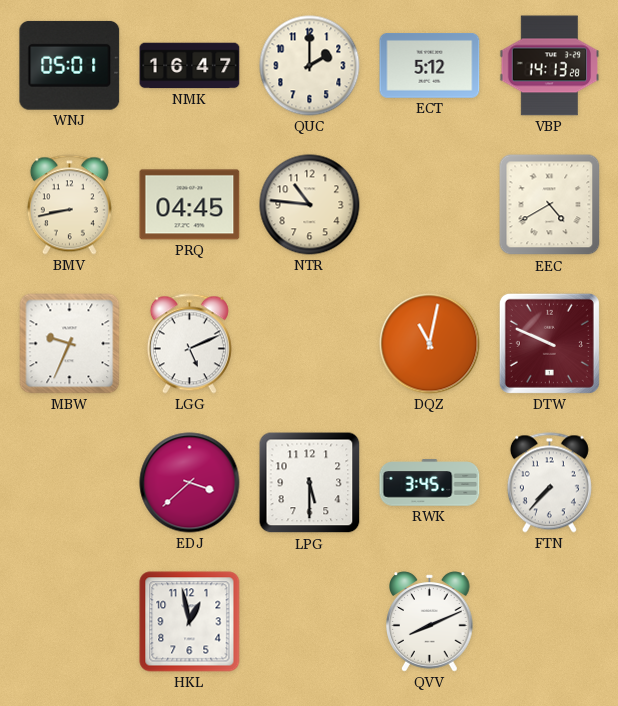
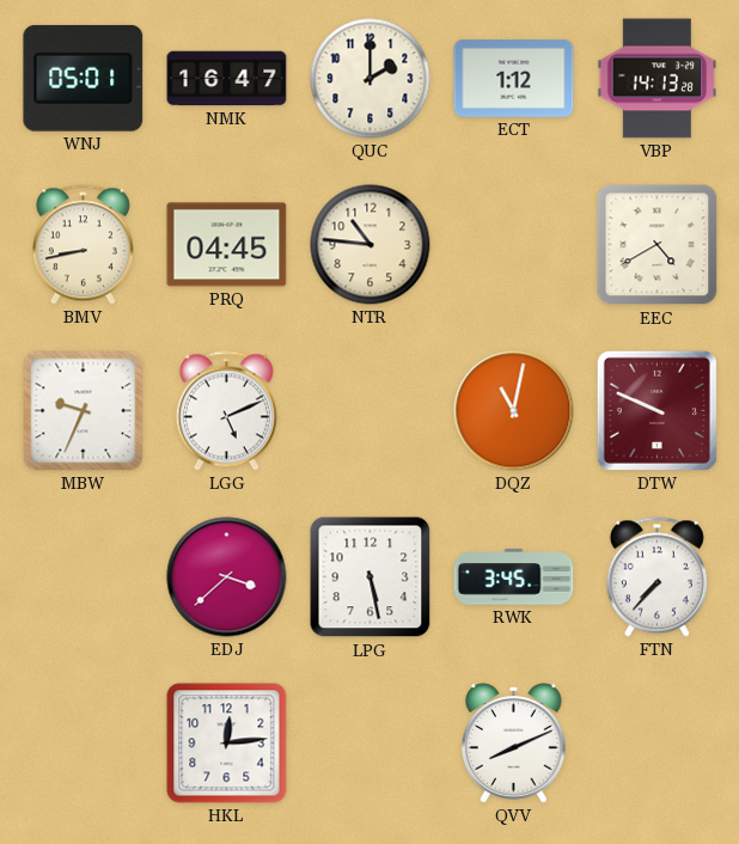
ECT: 5:12 -> 1:12
LPG: 5:30 -> 5:28
HKL: 12:58 -> 12:14
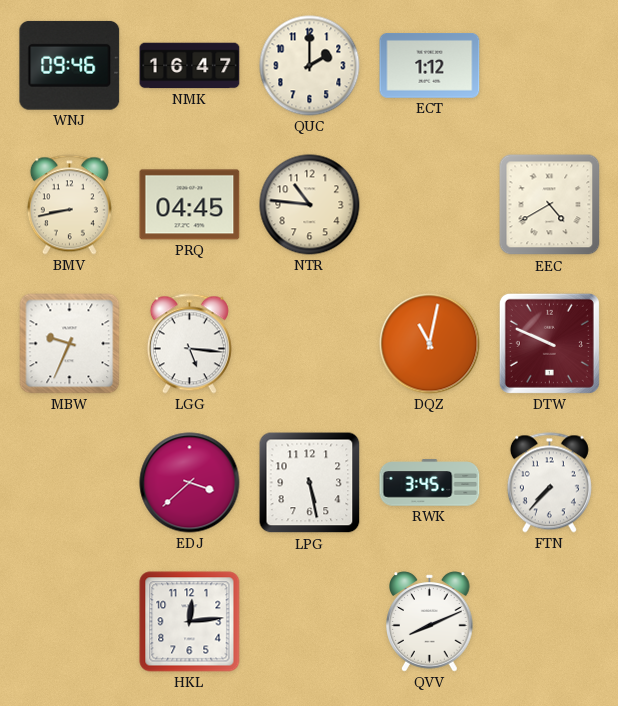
WNJ: 05:01 -> 09:46
VBP: 14:13 -> none
LGG: 5:11 -> 5:16
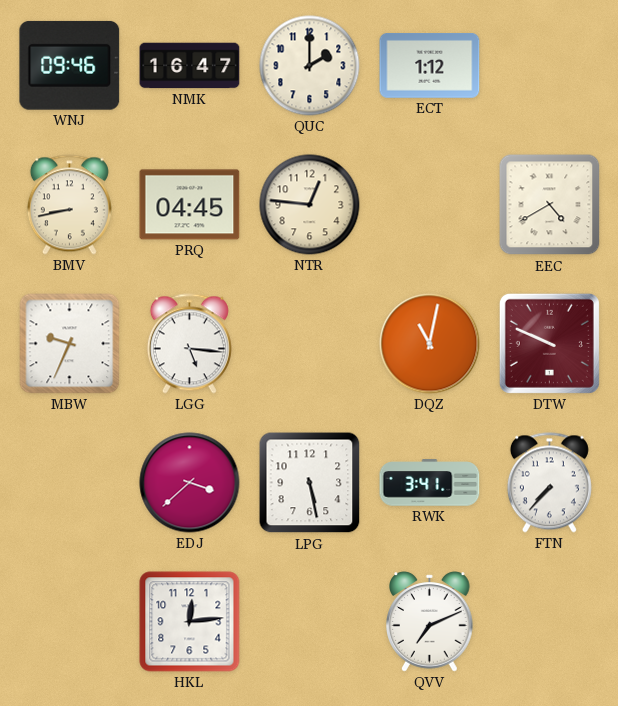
NTR: 10:46 -> 12:46
RWK: 3:45 -> 3:41
QVV: 8:11 -> 7:11
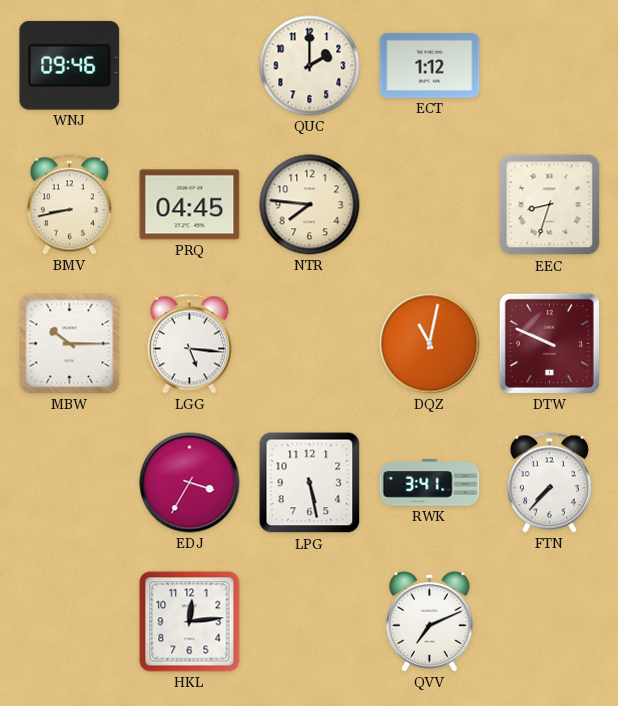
NMK: 16:47 -> none
NTR: 12:46 -> 7:46
EEC: 4:40 -> 8:33
MBW: 9:34 -> 10:15
EDJ: 3:38 -> 3:35
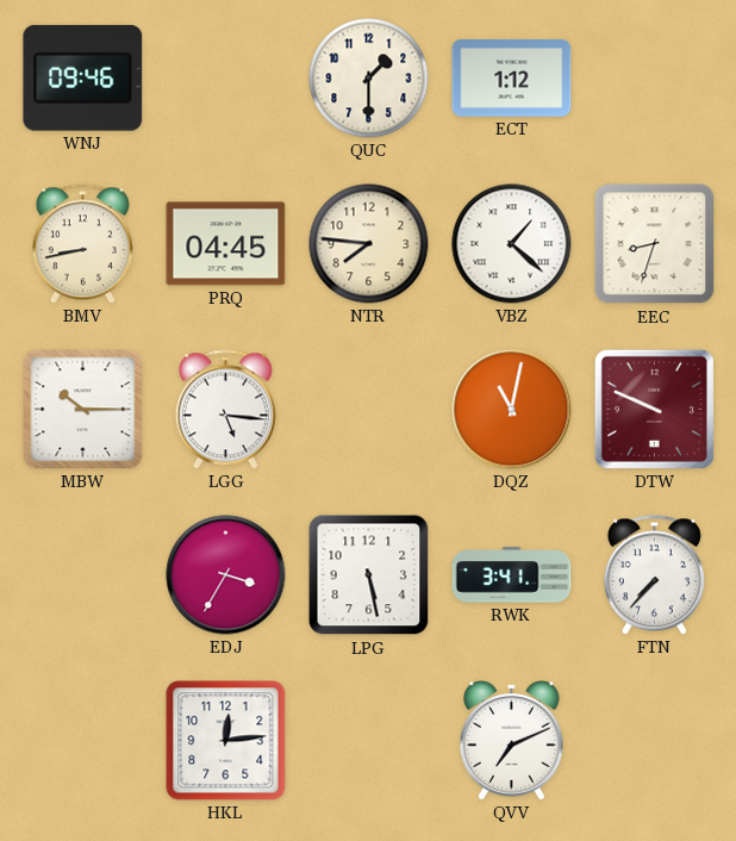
QUC: 2:00 -> 1:30
VBZ: none -> 1:22
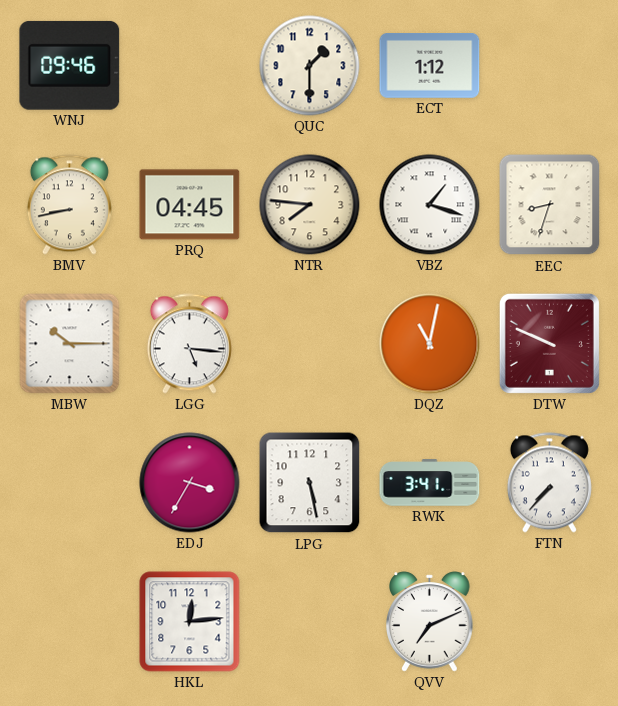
VBZ: 1:22 -> 1:18
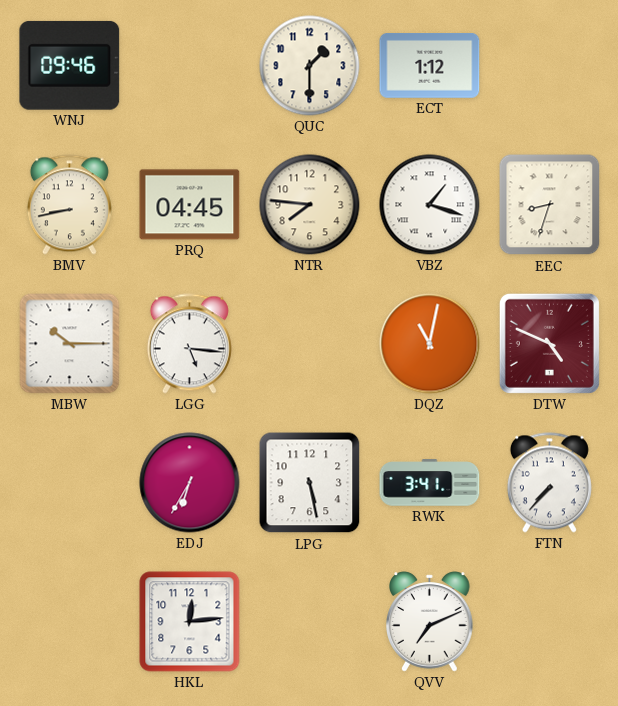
DTW: 9:49 -> 4:49
EDJ: 3:35 -> 6:35
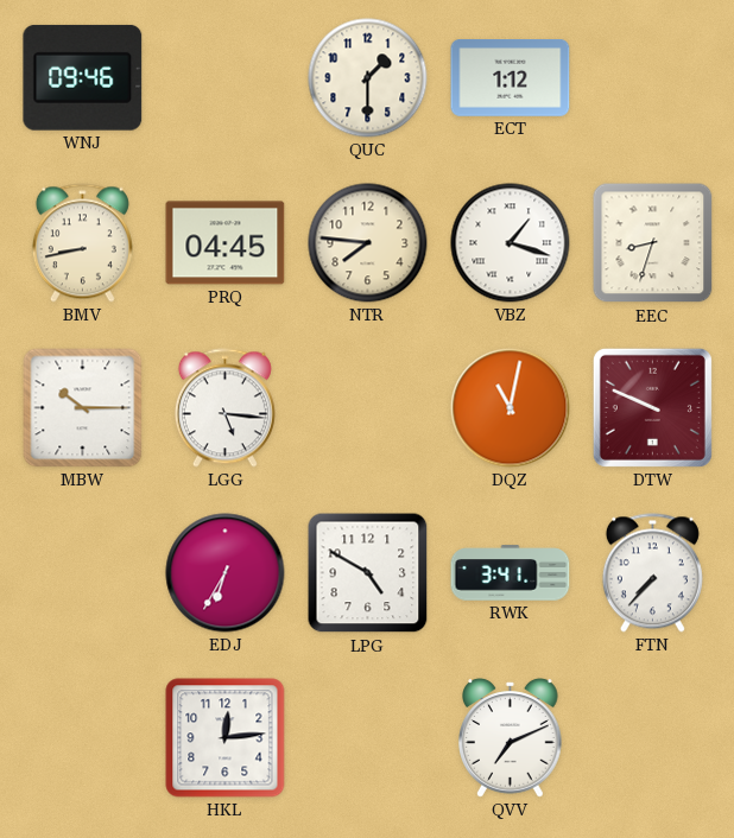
DTW: 4:49 -> 9:49
LPG: 5:28 -> 4:50
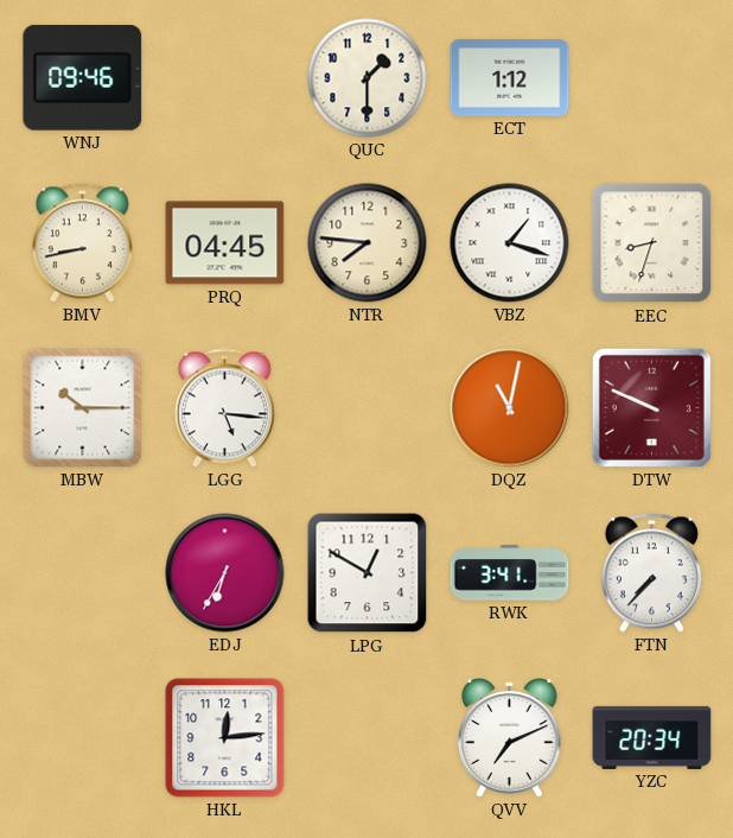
LPG: 4:50 -> 12:50
YZC: none -> 20:34
